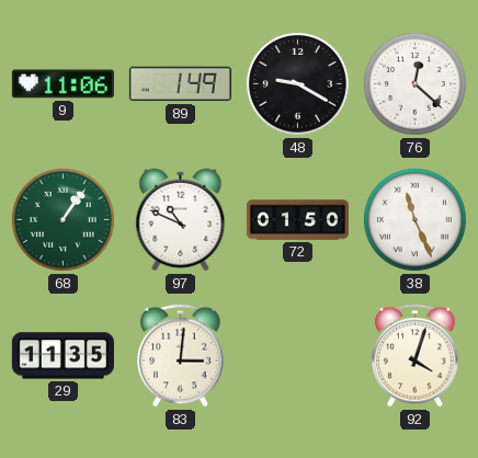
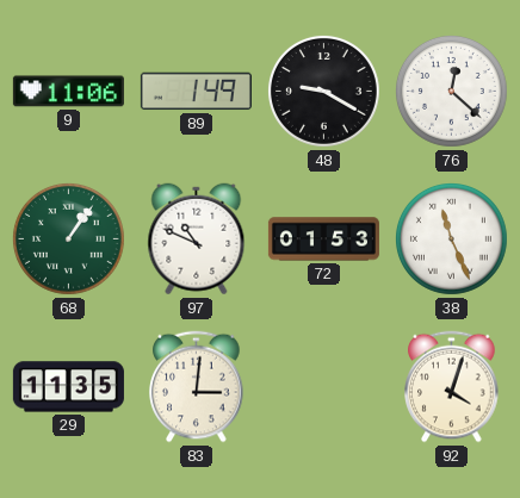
72: 01:50 -> 01:53
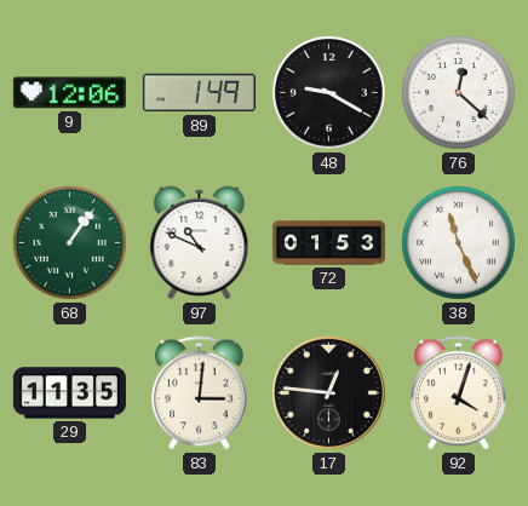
9: 11:06 -> 12:06
17: none -> 12:46
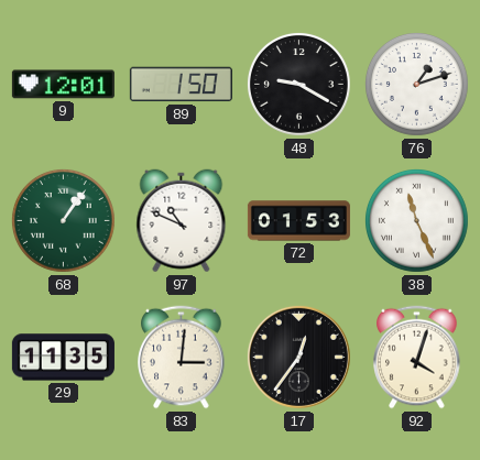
9: 12:06 -> 12:01
89: 1:49 -> 1:50
76: 12:22 -> 1:12
17: 12:46 -> 12:36
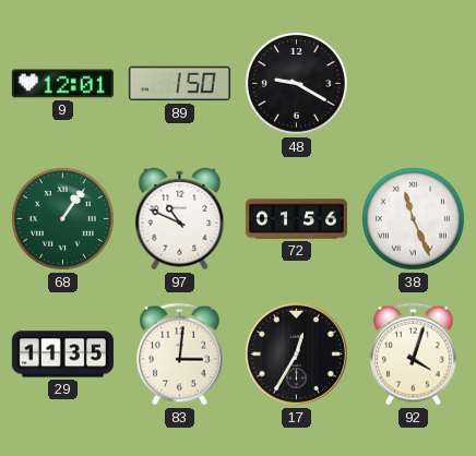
76: 1:12 -> none
72: 01:53 -> 01:56
17: 12:36 -> 12:35
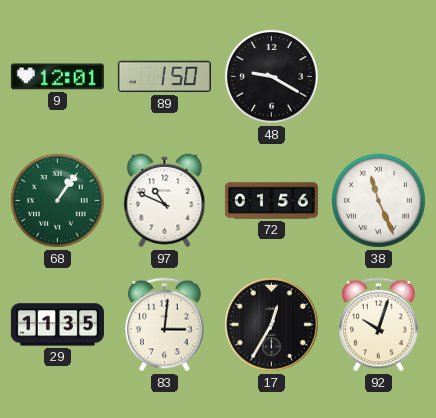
92: 4:03 -> 10:03
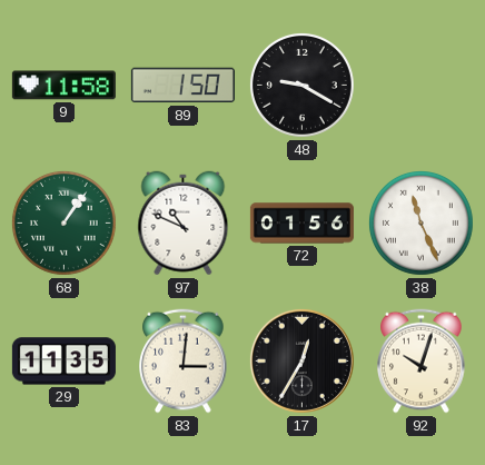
9: 12:01 -> 11:58
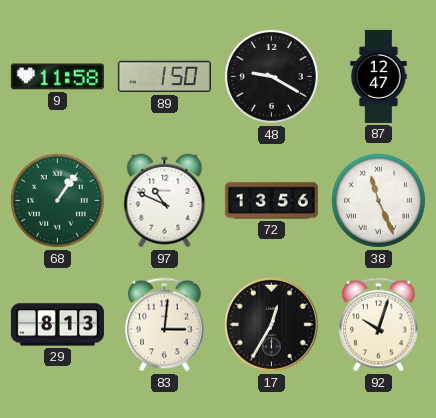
87: none -> 12:47
72: 01:56 -> 13:56
29: 11:35 -> 8:13
